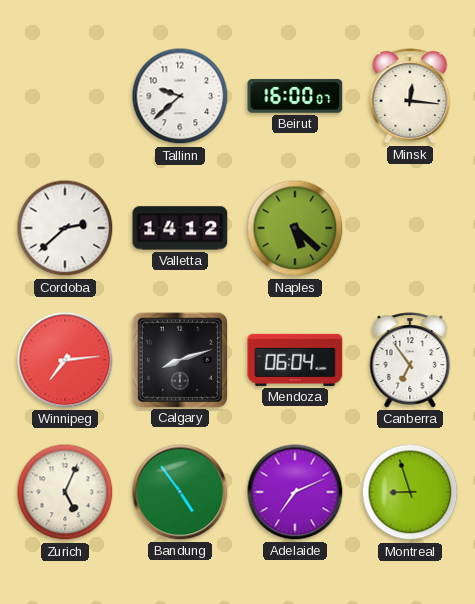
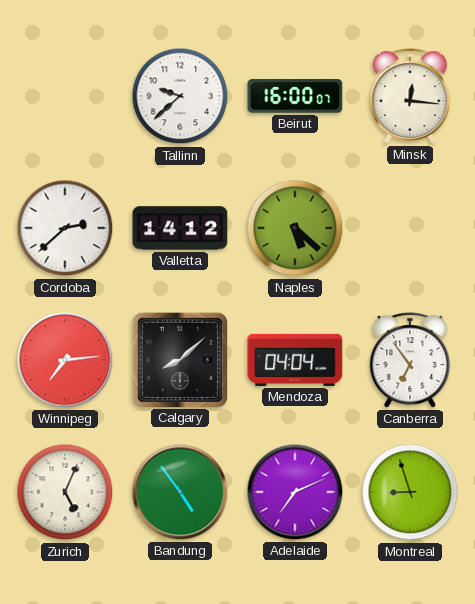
Calgary: 8:12 -> 8:08
Mendoza: 06:04 -> 04:04
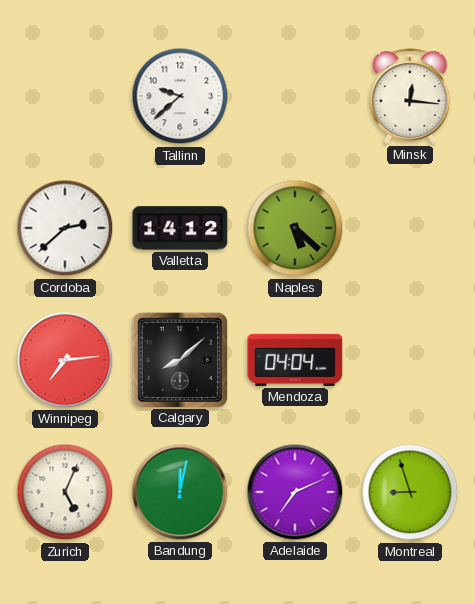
Beirut: 16:00 -> none
Canberra: 6:54 -> none
Bandung: 4:54 -> 12:02
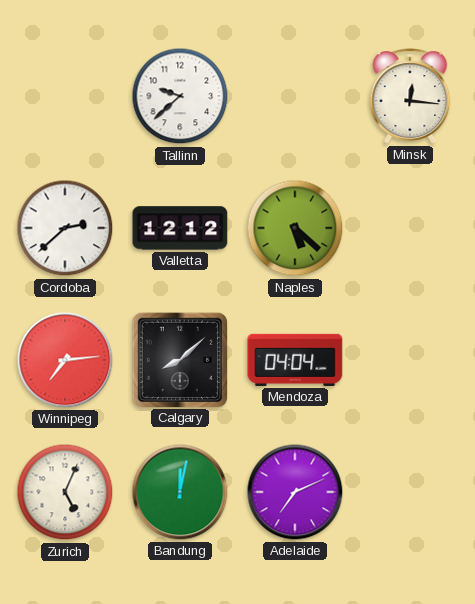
Valletta: 14:12 -> 12:12
Montreal: 8:57 -> none
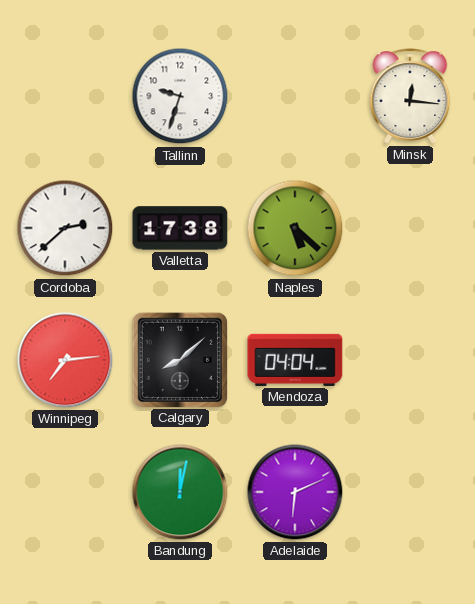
Tallinn: 9:38 -> 9:33
Valletta: 12:12 -> 17:38
Zurich: 5:04 -> none
Adelaide: 7:11 -> 6:11
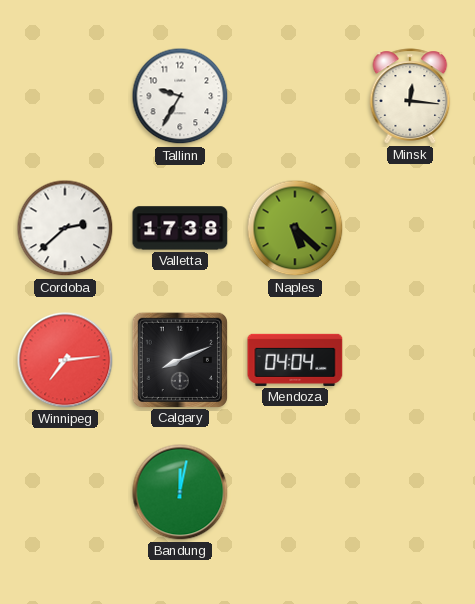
Tallinn: 9:33 -> 9:35
Calgary: 8:08 -> 8:11
Adelaide: 6:11 -> none
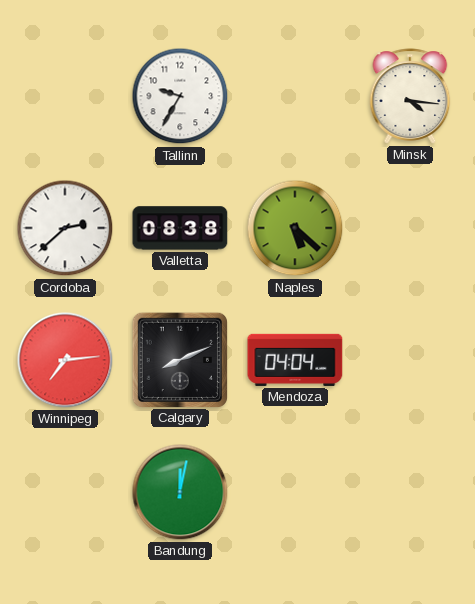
Minsk: 12:16 -> 4:16
Valletta: 17:38 -> 08:38
